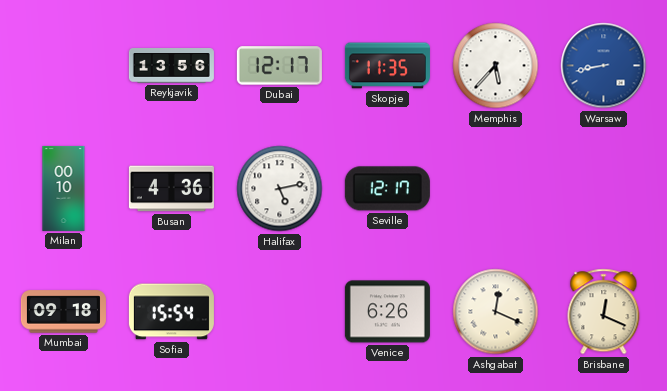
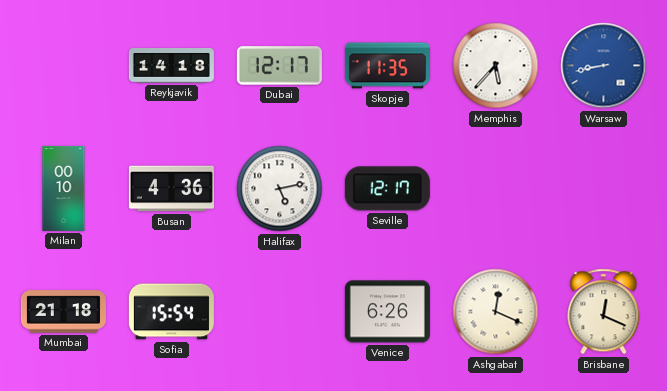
Reykjavik: 13:56 -> 14:18
Mumbai: 09:18 -> 21:18
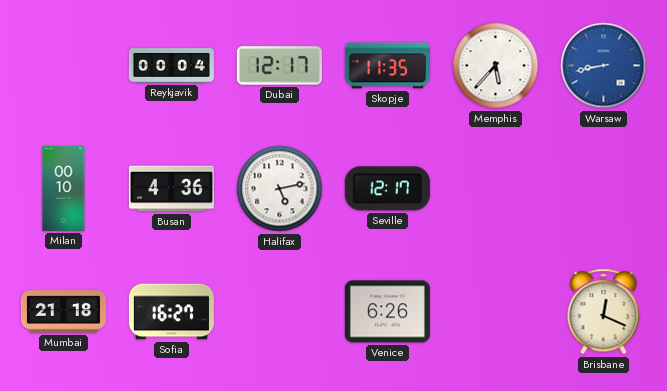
Reykjavik: 14:18 -> 00:04
Sofia: 15:54 -> 16:27
Ashgabat: 12:19 -> none
